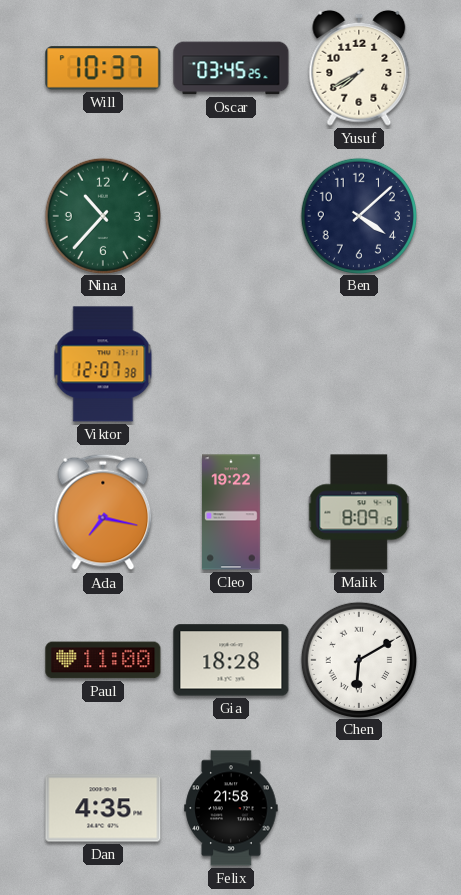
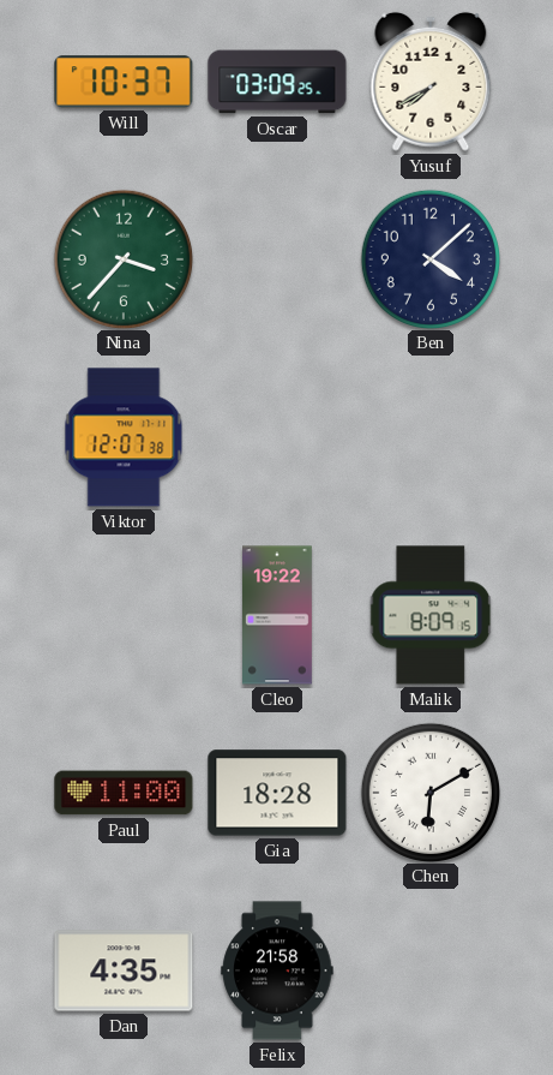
Oscar: 03:45 -> 03:09
Nina: 10:37 -> 3:37
Ada: 7:17 -> none
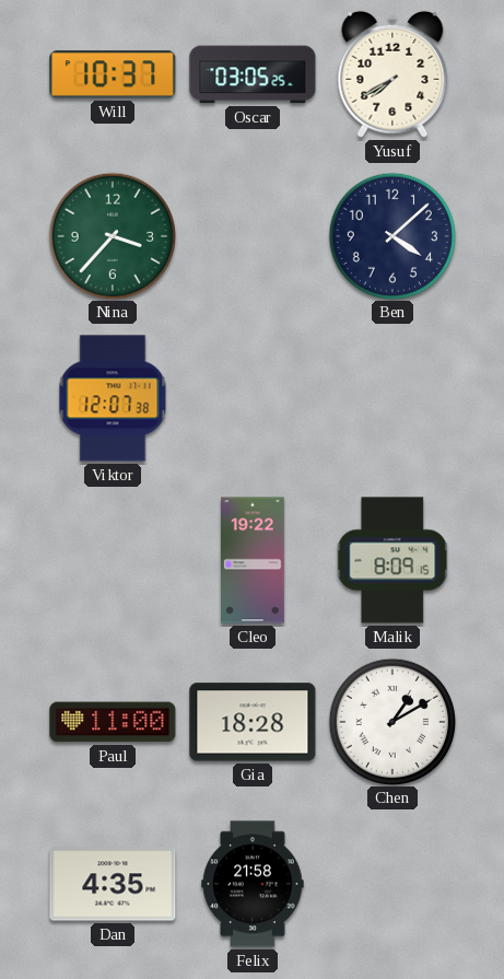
Oscar: 03:09 -> 03:05
Chen: 6:10 -> 1:10
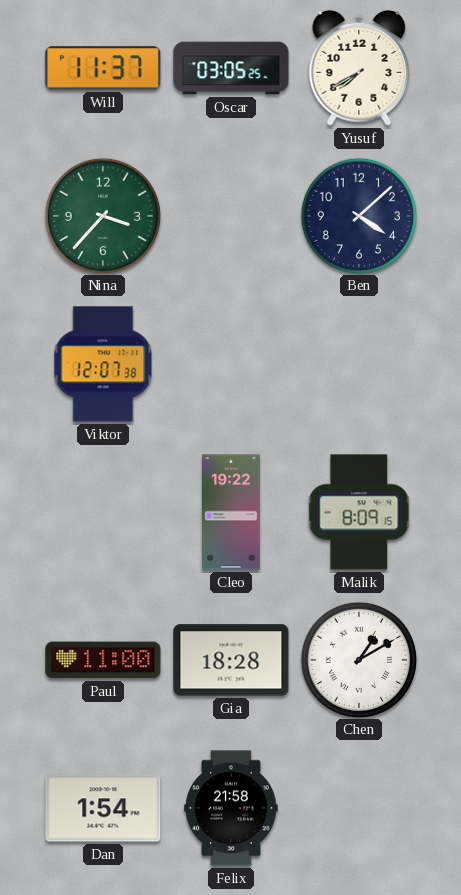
Will: 10:37 -> 11:37
Dan: 4:35 -> 1:54
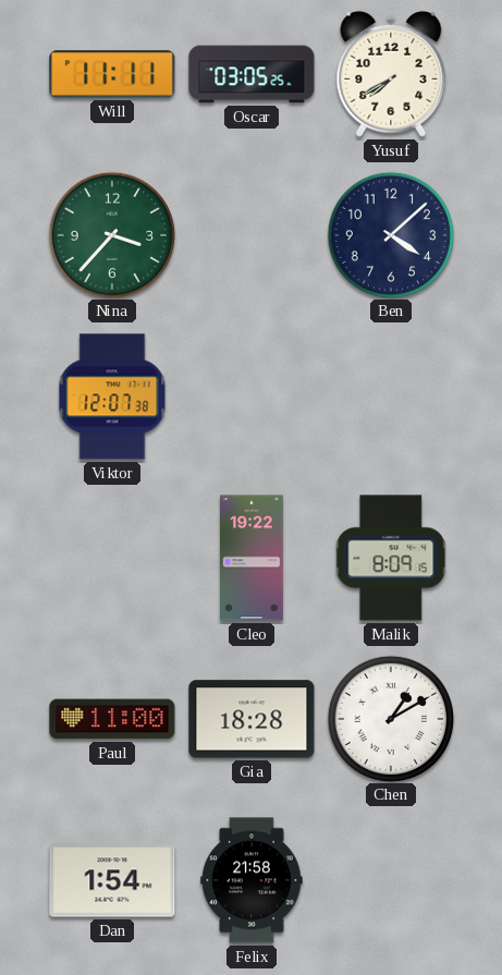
Will: 11:37 -> 11:11
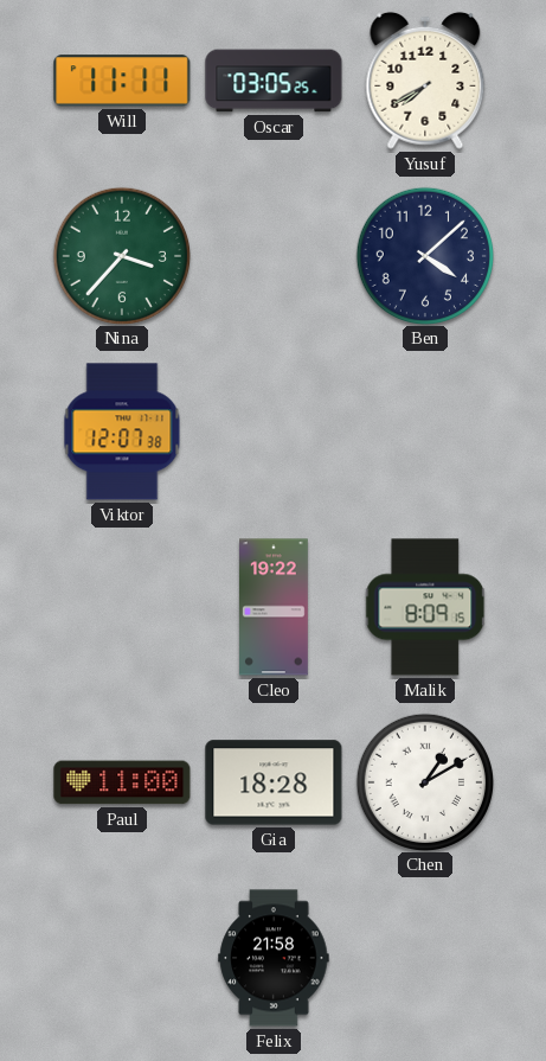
Dan: 1:54 -> none
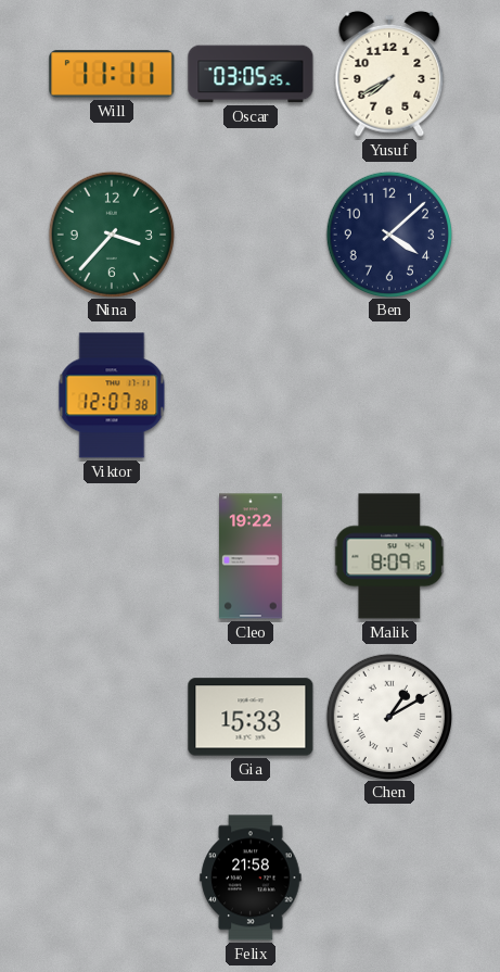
Paul: 11:00 -> none
Gia: 18:28 -> 15:33
